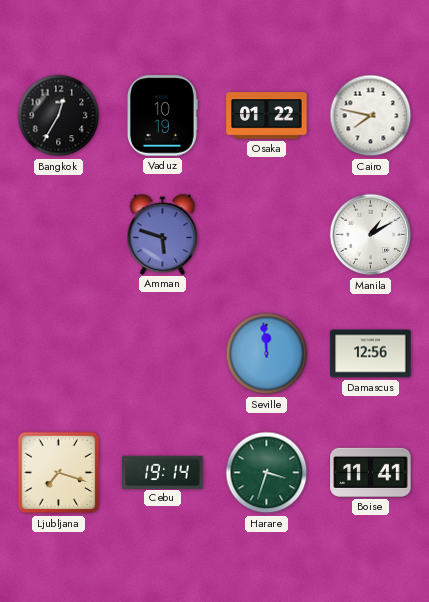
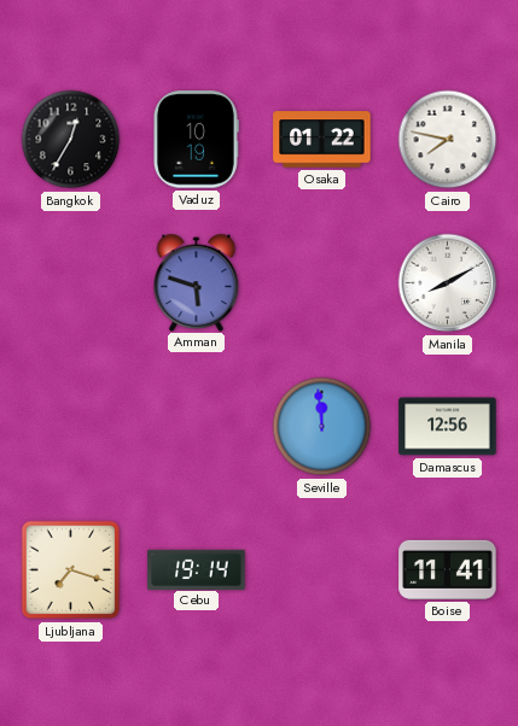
Manila: 1:10 -> 8:10
Harare: 3:33 -> none
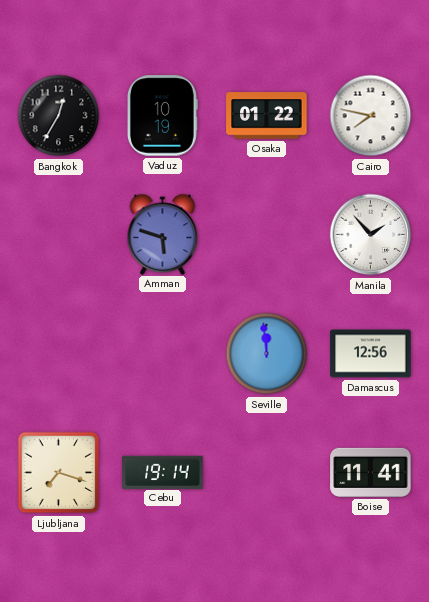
Manila: 8:10 -> 1:53
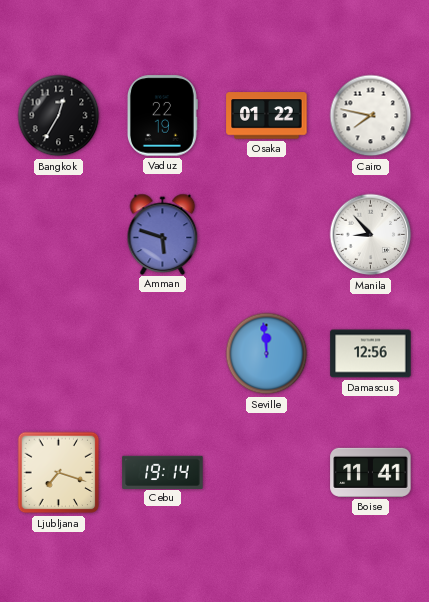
Vaduz: 10:19 -> 22:19
Manila: 1:53 -> 8:53
